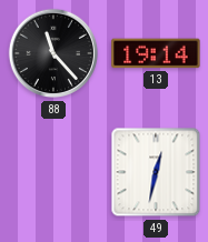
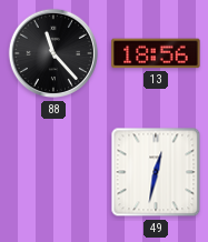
13: 19:14 -> 18:56
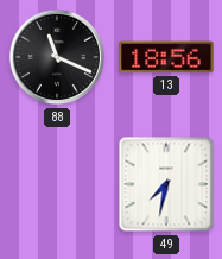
88: 11:23 -> 11:19
49: 12:32 -> 7:32
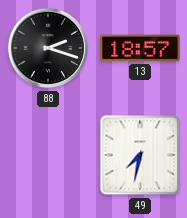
88: 11:19 -> 2:18
13: 18:56 -> 18:57
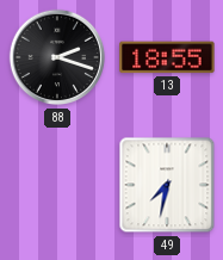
13: 18:57 -> 18:55
